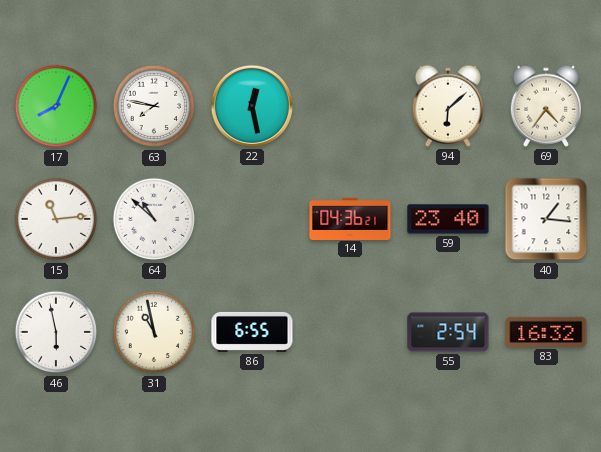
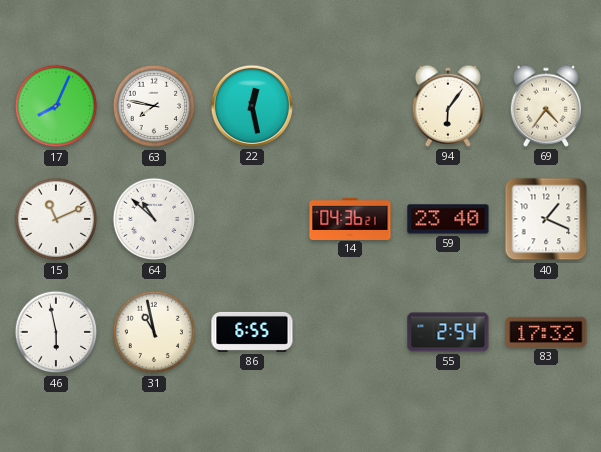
94: 6:08 -> 6:06
15: 11:14 -> 11:11
40: 1:16 -> 1:19
83: 16:32 -> 17:32
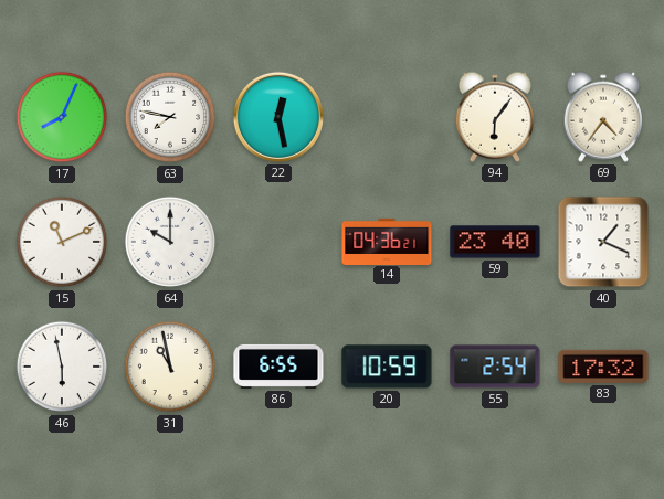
64: 10:52 -> 10:00
20: none -> 10:59
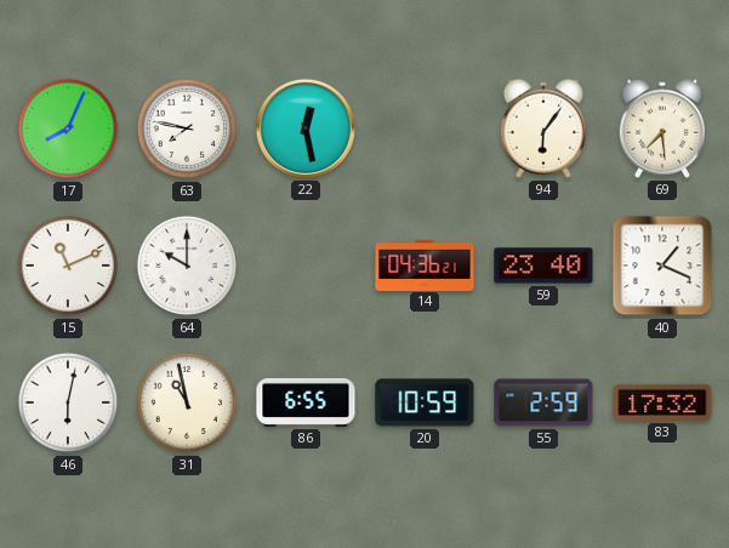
69: 4:36 -> 7:29
46: 5:58 -> 6:02
55: 2:54 -> 2:59
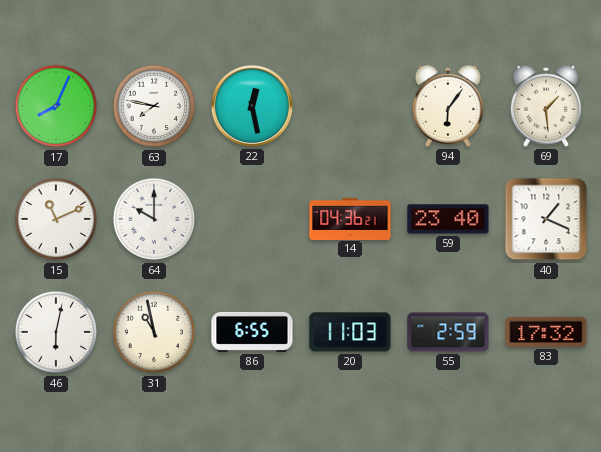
69: 7:29 -> 1:29
20: 10:59 -> 11:03
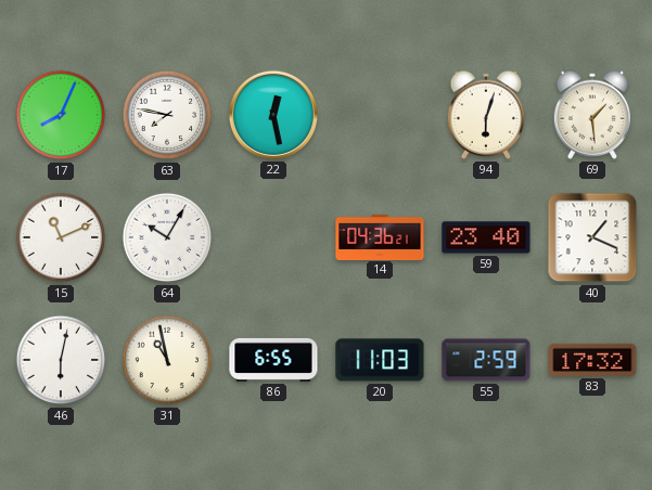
94: 6:06 -> 6:03
64: 10:00 -> 10:05
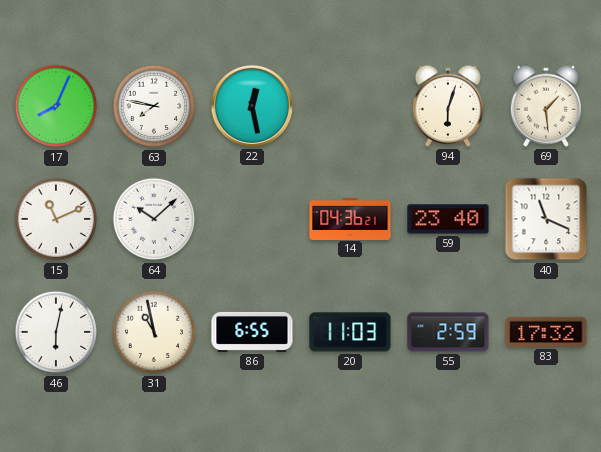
64: 10:05 -> 10:08
40: 1:19 -> 11:19
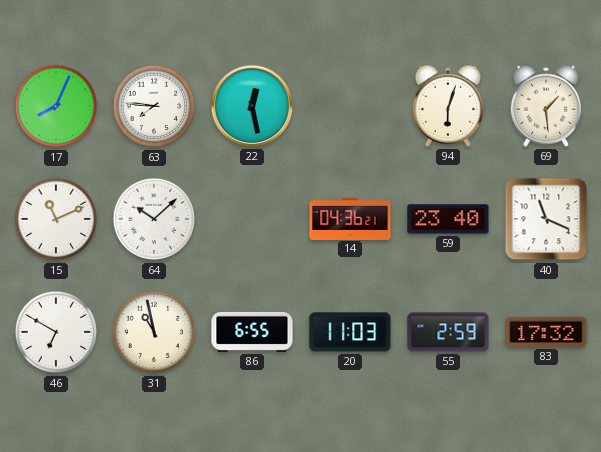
63: 7:47 -> 7:46
46: 6:02 -> 6:50
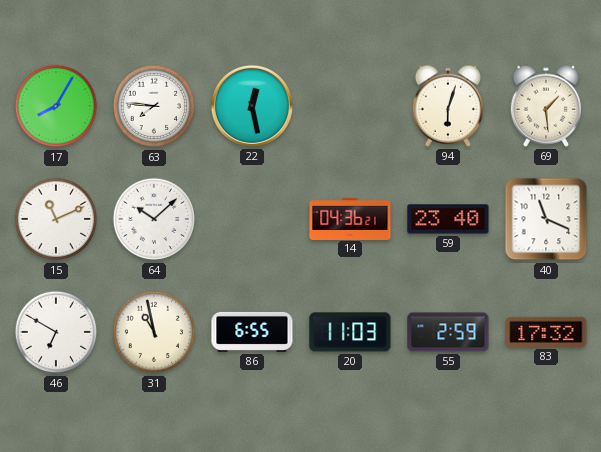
17: 8:04 -> 8:05
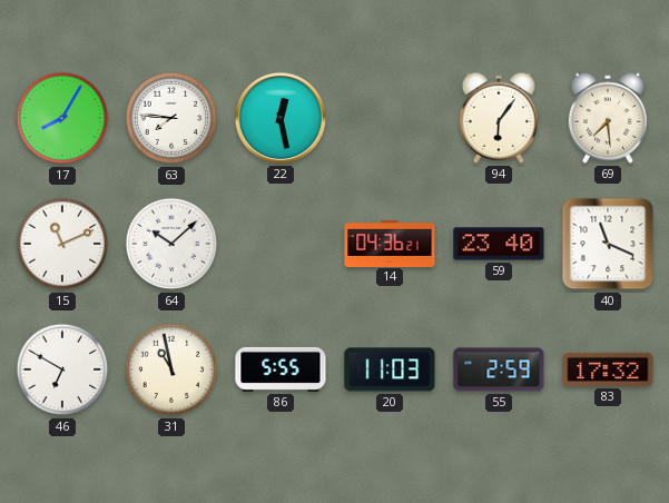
94: 6:03 -> 6:06
69: 1:29 -> 7:29
86: 6:55 -> 5:55
